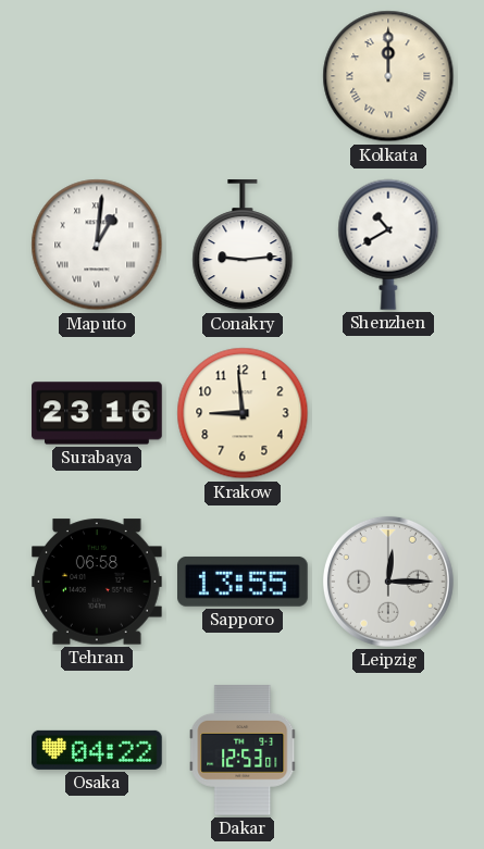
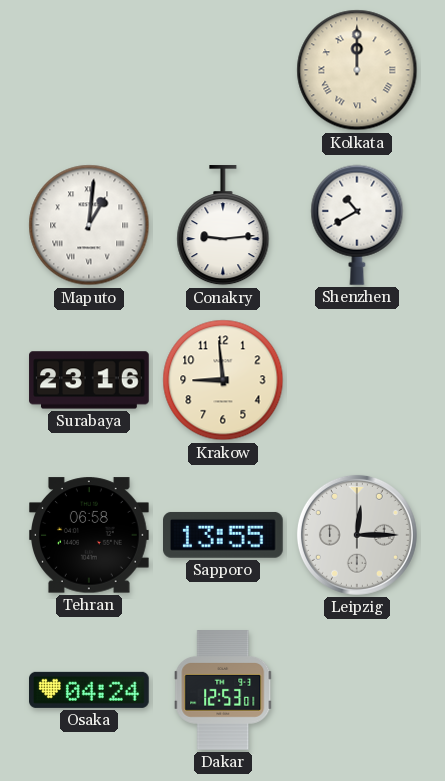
Osaka: 04:22 -> 04:24
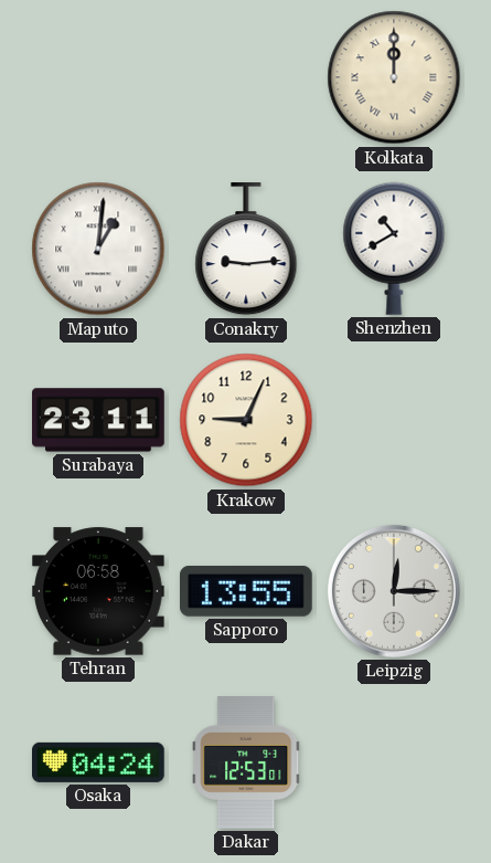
Surabaya: 23:16 -> 23:11
Krakow: 8:59 -> 9:04
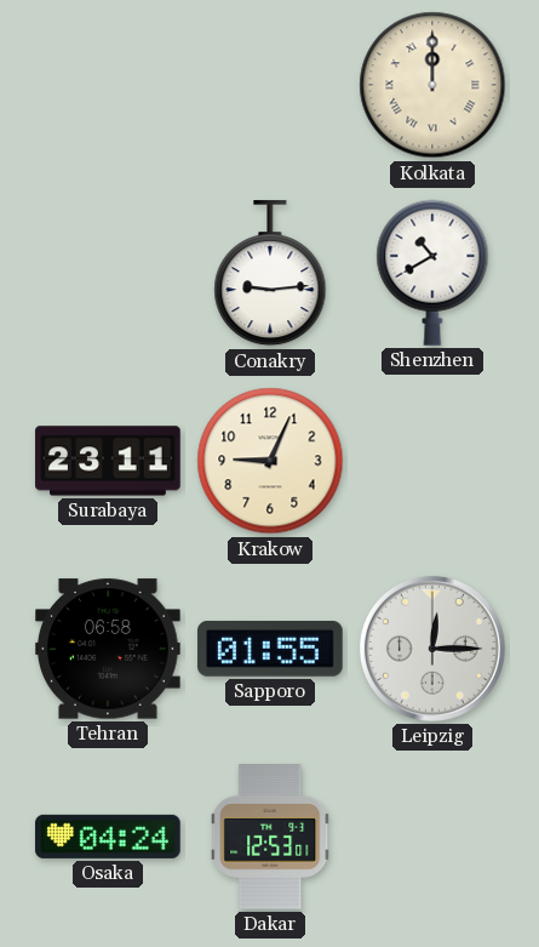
Maputo: 1:01 -> none
Sapporo: 13:55 -> 01:55
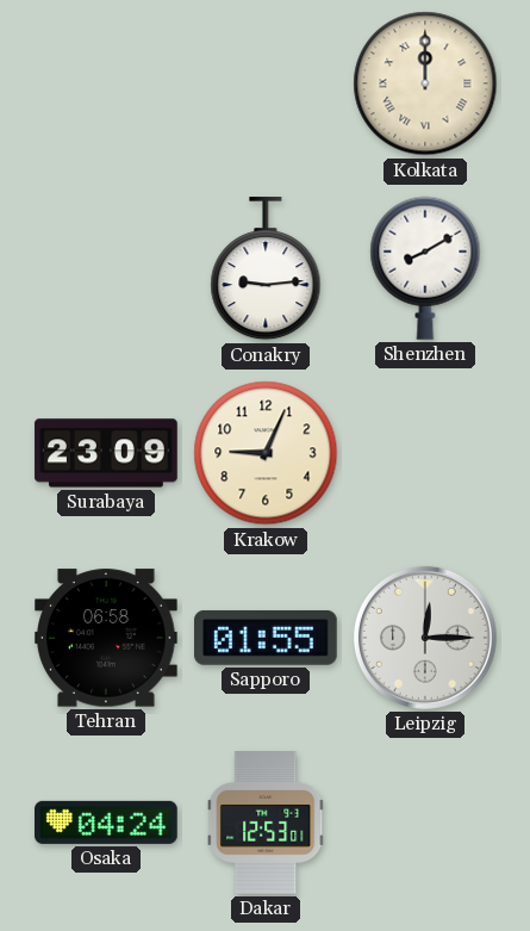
Shenzhen: 10:40 -> 8:10
Surabaya: 23:11 -> 23:09
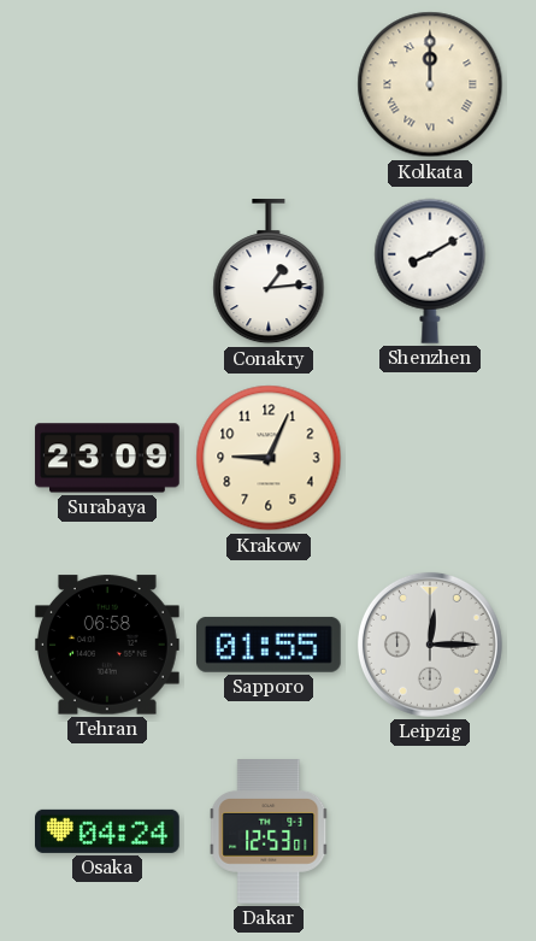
Conakry: 9:14 -> 1:14
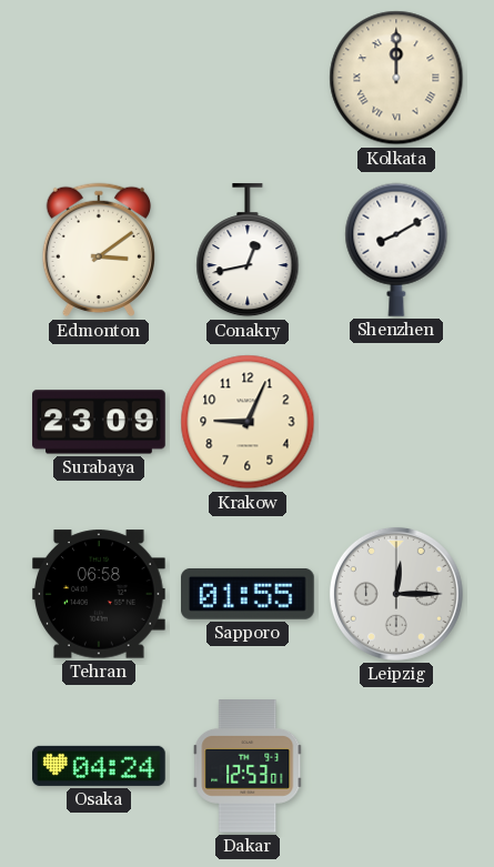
Edmonton: none -> 3:09
Conakry: 1:14 -> 12:43
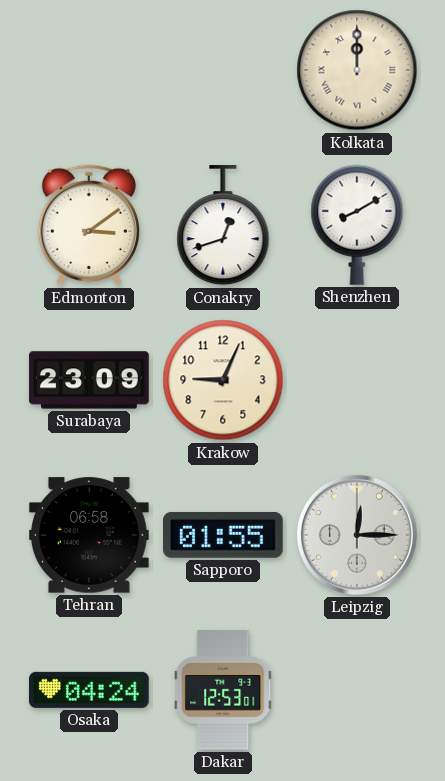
Conakry: 12:43 -> 12:42
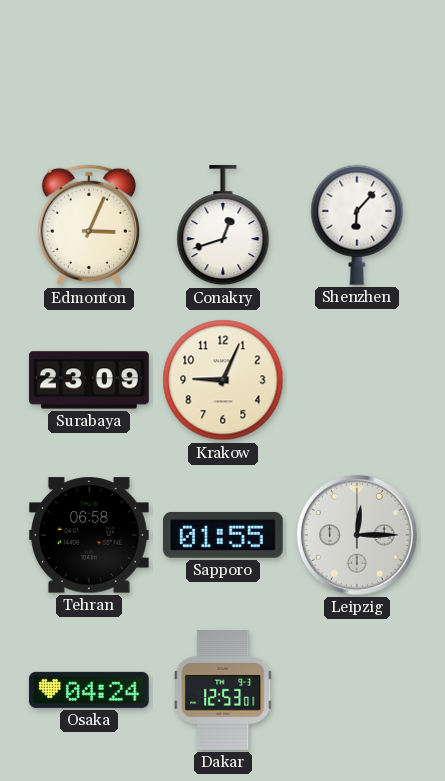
Kolkata: 12:00 -> none
Edmonton: 3:09 -> 3:04
Shenzhen: 8:10 -> 6:07
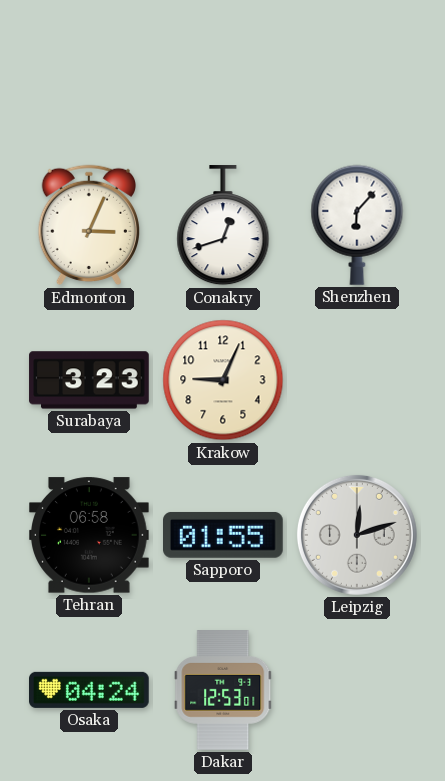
Surabaya: 23:09 -> 3:23
Leipzig: 12:15 -> 12:12
